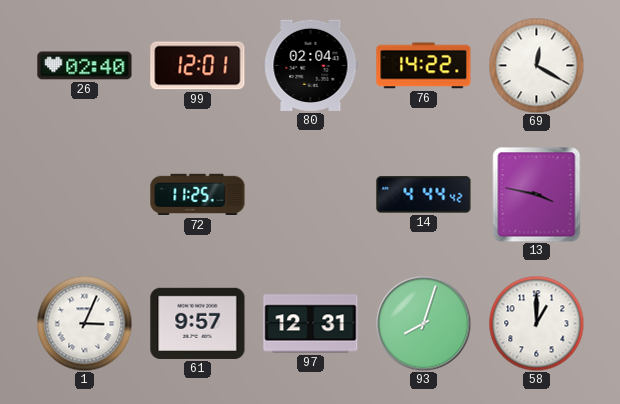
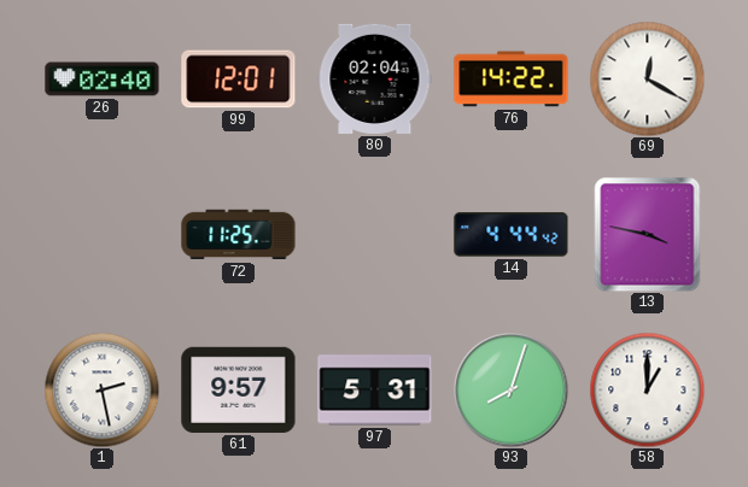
1: 3:04 -> 2:28
97: 12:31 -> 5:31
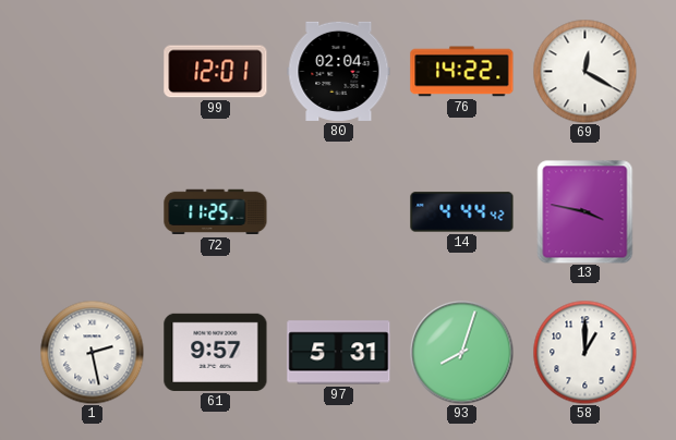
26: 02:40 -> none
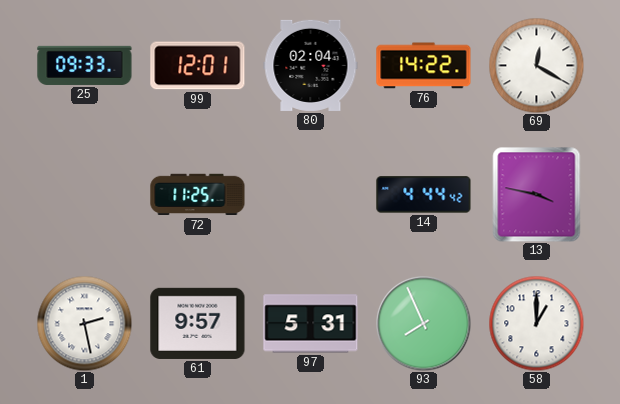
25: none -> 09:33
93: 8:03 -> 7:56
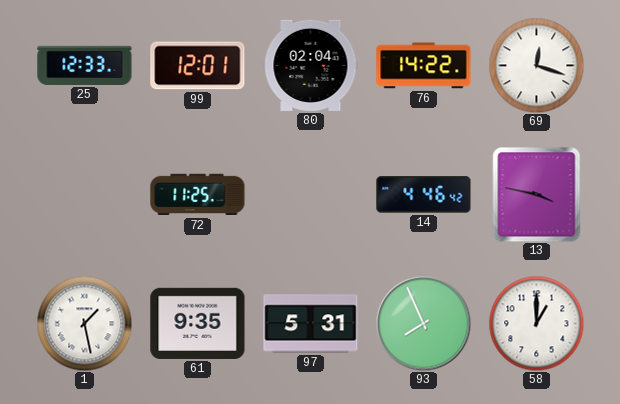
25: 09:33 -> 12:33
69: 12:20 -> 12:18
14: 4:44 -> 4:46
1: 2:28 -> 1:28
61: 9:57 -> 9:35
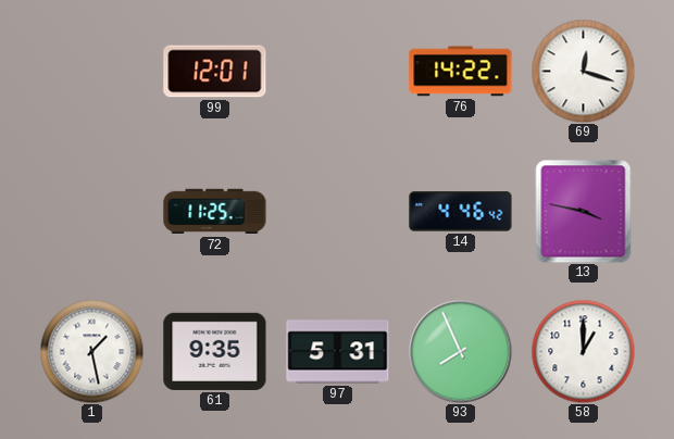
25: 12:33 -> none
80: 02:04 -> none
